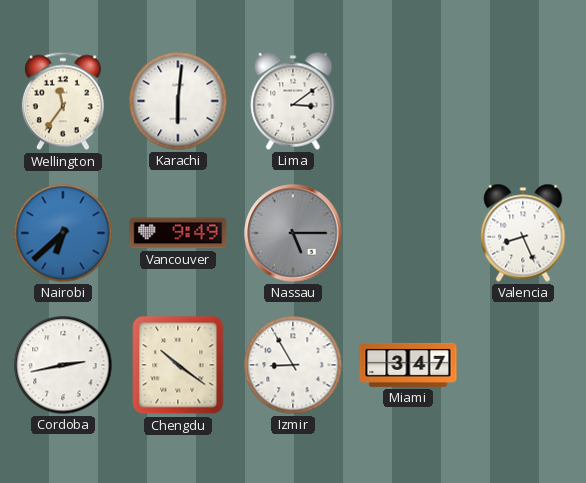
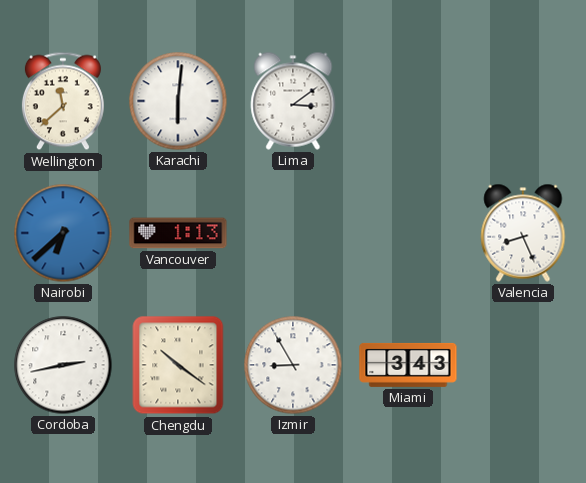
Wellington: 11:36 -> 11:38
Vancouver: 9:49 -> 1:13
Nassau: 5:15 -> none
Miami: 3:47 -> 3:43
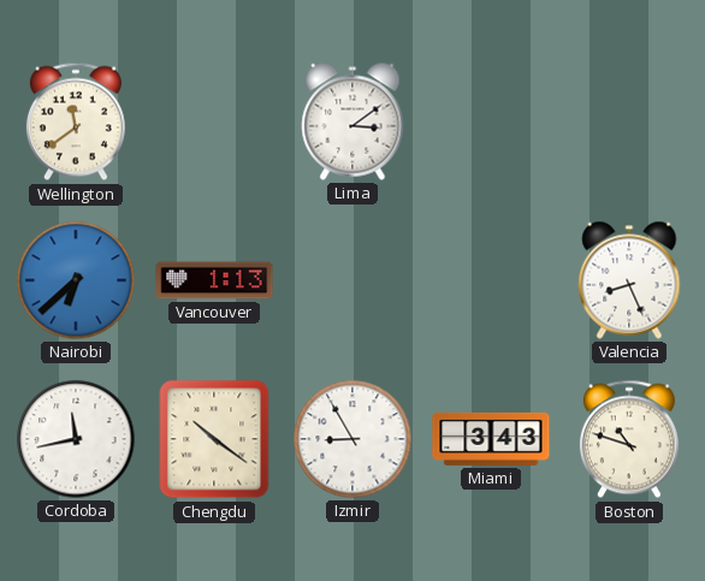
Wellington: 11:38 -> 11:39
Karachi: 6:01 -> none
Cordoba: 2:43 -> 11:43
Boston: none -> 10:48
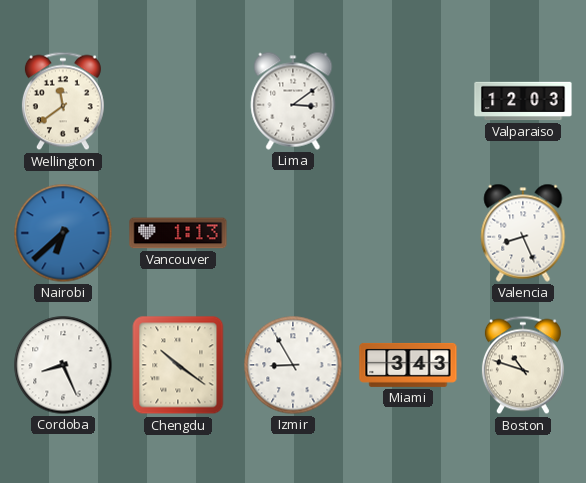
Valparaiso: none -> 12:03
Cordoba: 11:43 -> 8:26
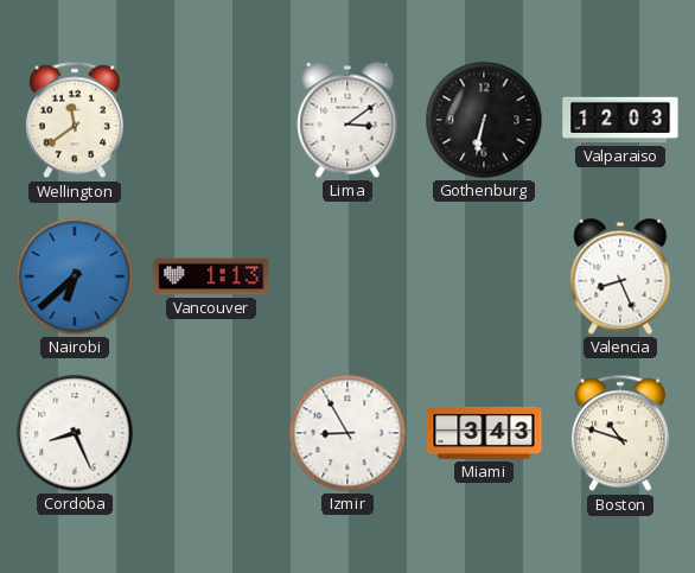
Gothenburg: none -> 6:32
Chengdu: 10:21 -> none
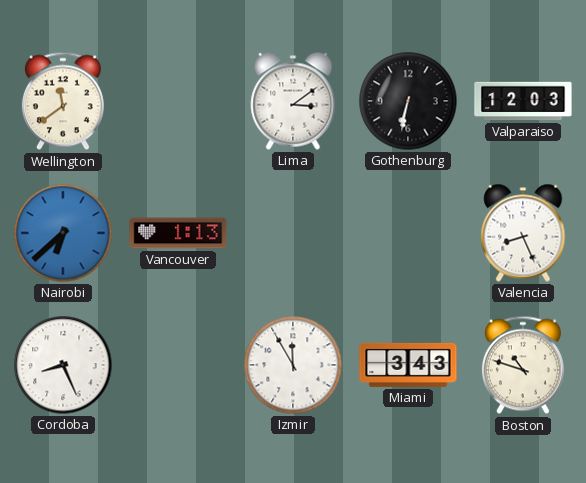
Izmir: 8:55 -> 11:55
